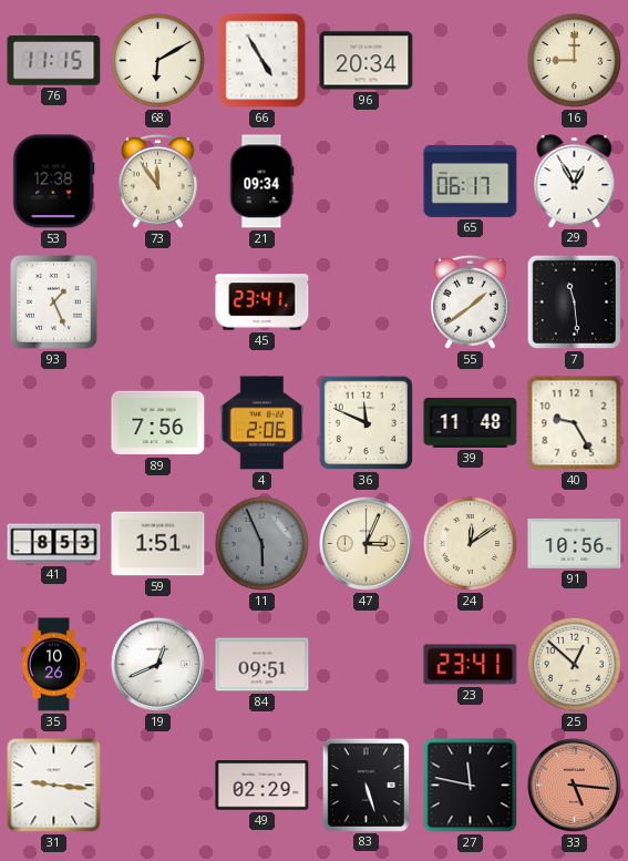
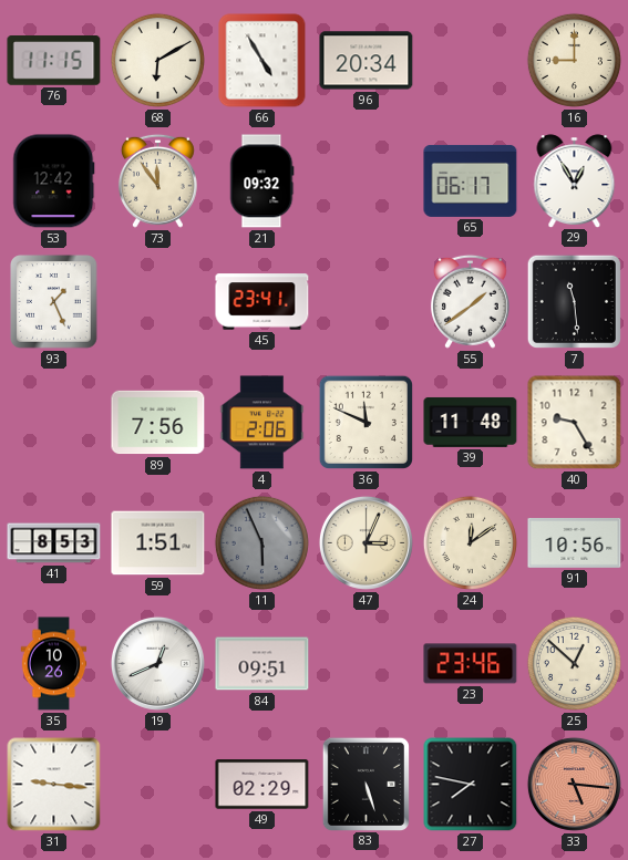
53: 12:38 -> 12:42
21: 09:34 -> 09:32
23: 23:41 -> 23:46
27: 11:47 -> 7:47
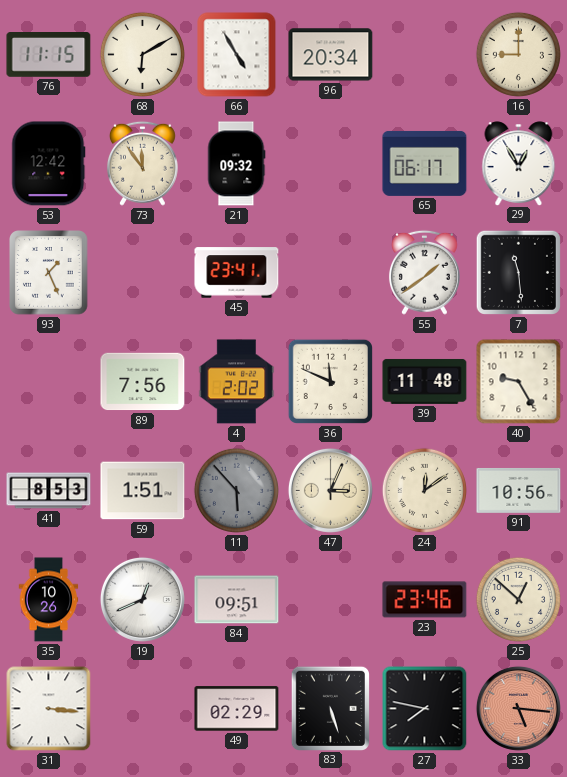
4: 2:06 -> 2:02
11: 5:56 -> 5:53
31: 9:16 -> 3:16
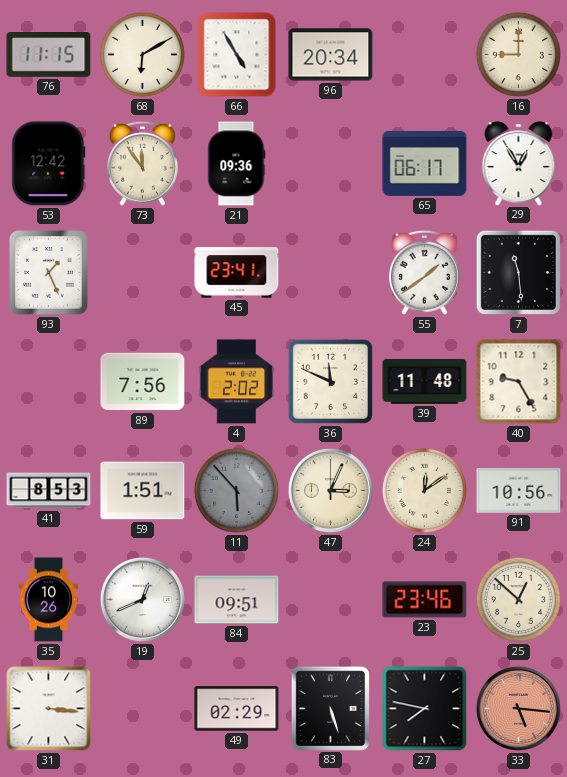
21: 09:32 -> 09:36
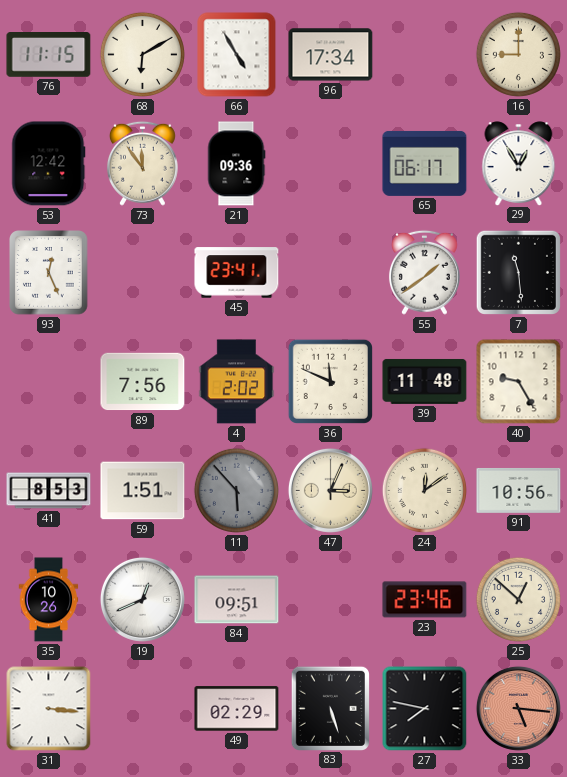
96: 20:34 -> 17:34
93: 1:26 -> 12:26
